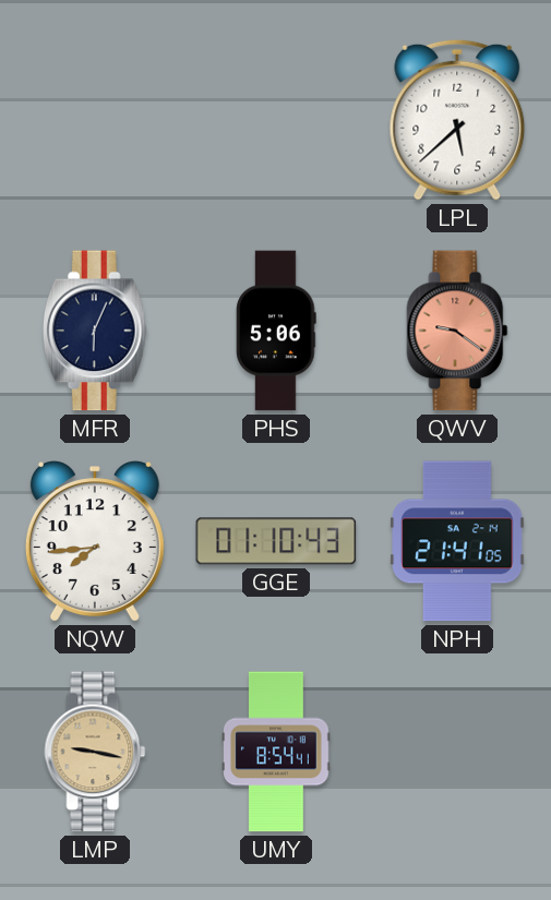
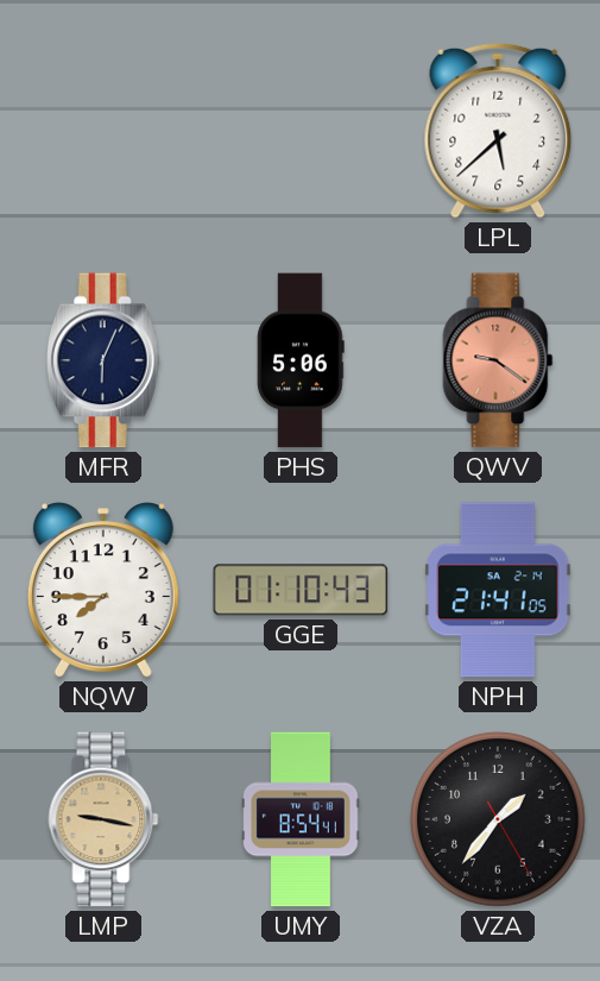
NQW: 7:44 -> 7:45
VZA: none -> 1:36
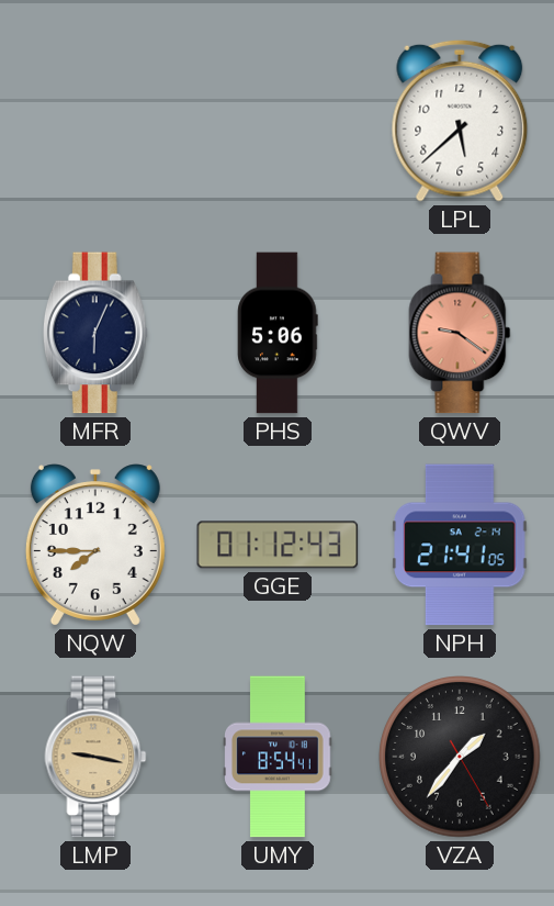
GGE: 01:10 -> 01:12
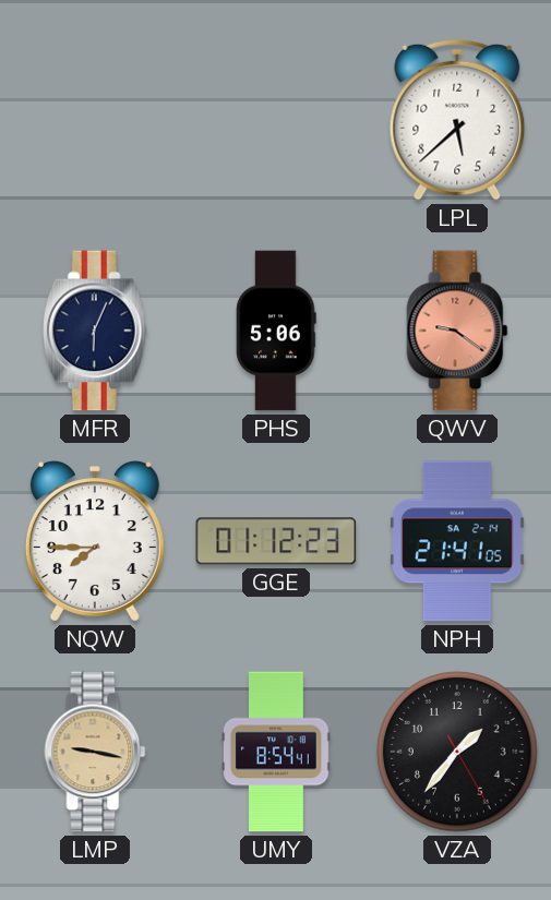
GGE: 01:12:43 -> 01:12:23
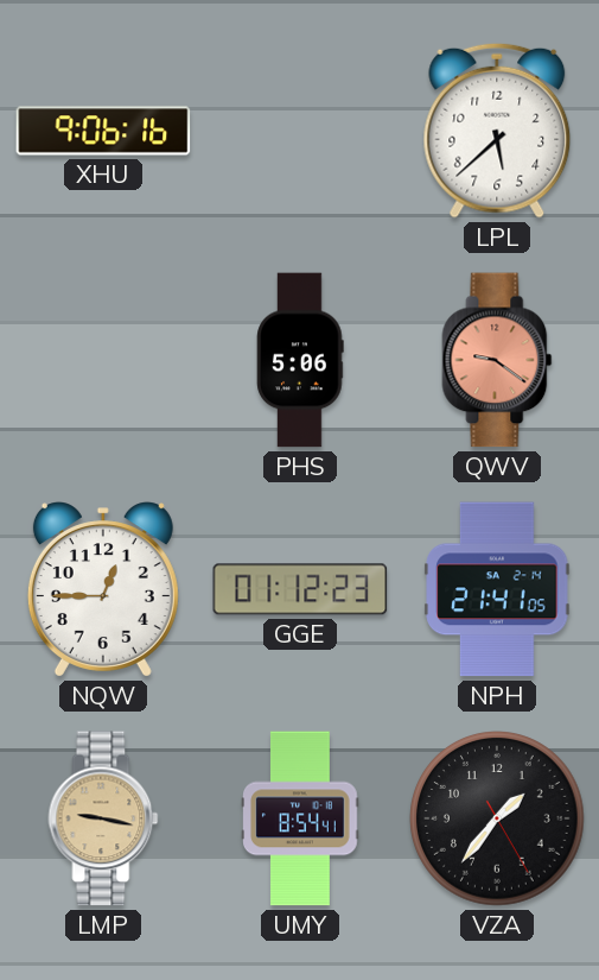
XHU: none -> 9:06
MFR: 6:04 -> none
NQW: 7:45 -> 12:45
